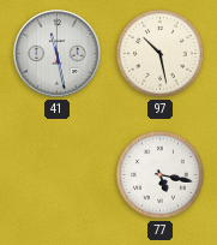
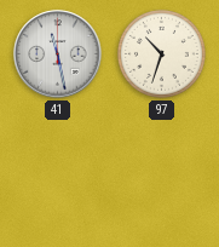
97: 10:28 -> 10:33
77: 5:17 -> none
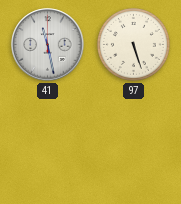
97: 10:33 -> 5:27
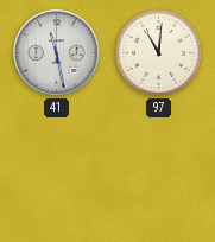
97: 5:27 -> 11:01
